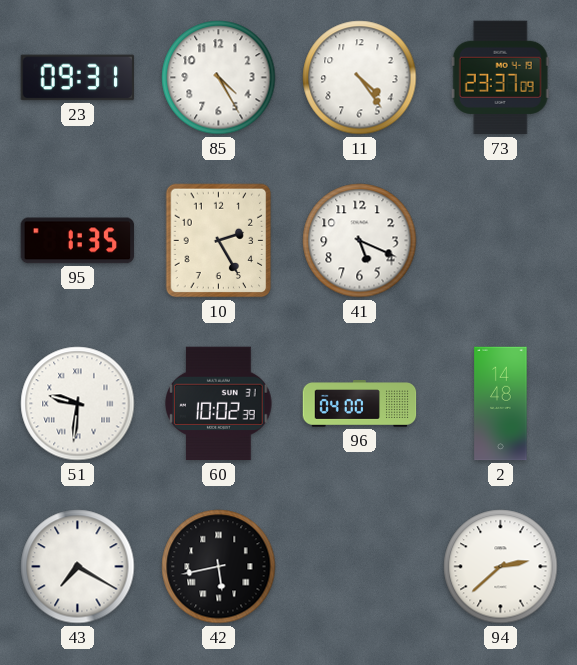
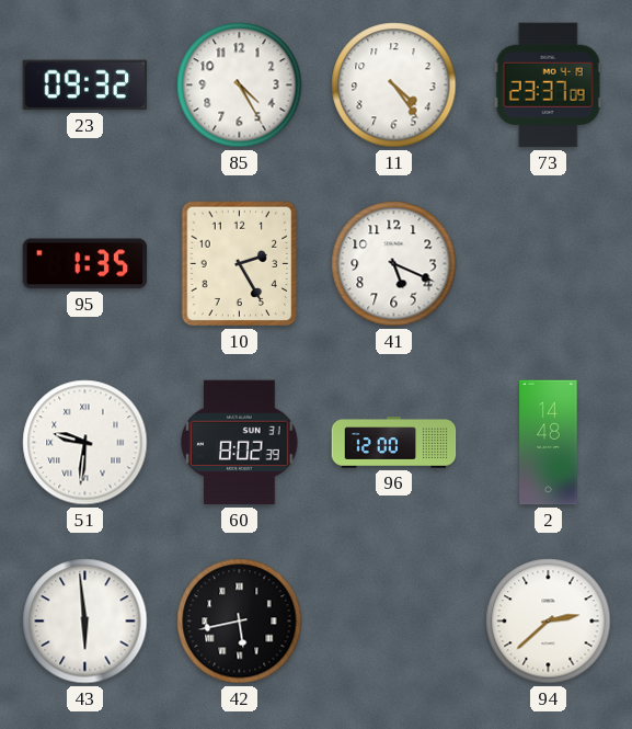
23: 09:31 -> 09:32
60: 10:02 -> 8:02
96: 04:00 -> 12:00
43: 7:20 -> 5:59
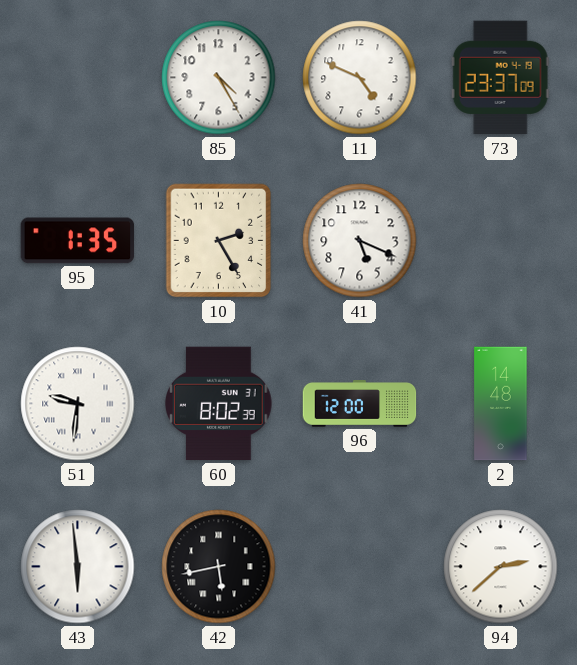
23: 09:32 -> none
11: 4:24 -> 4:49
